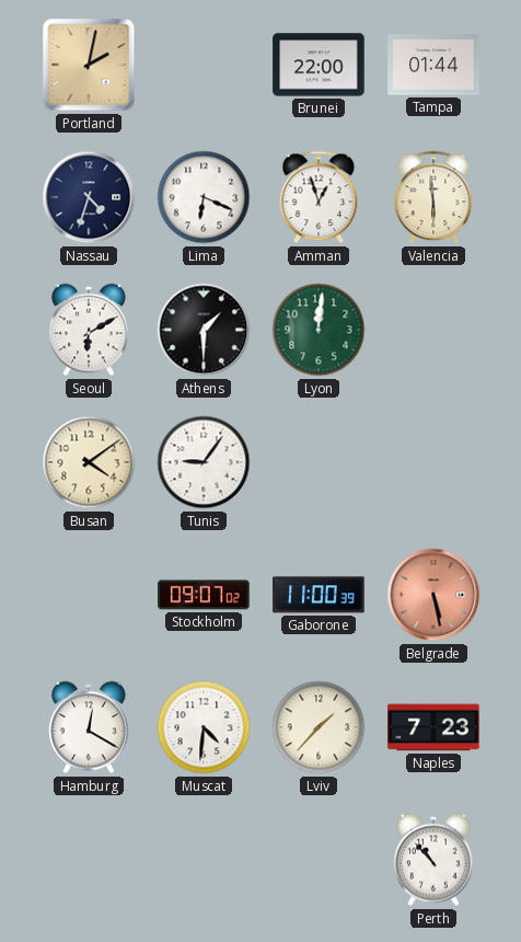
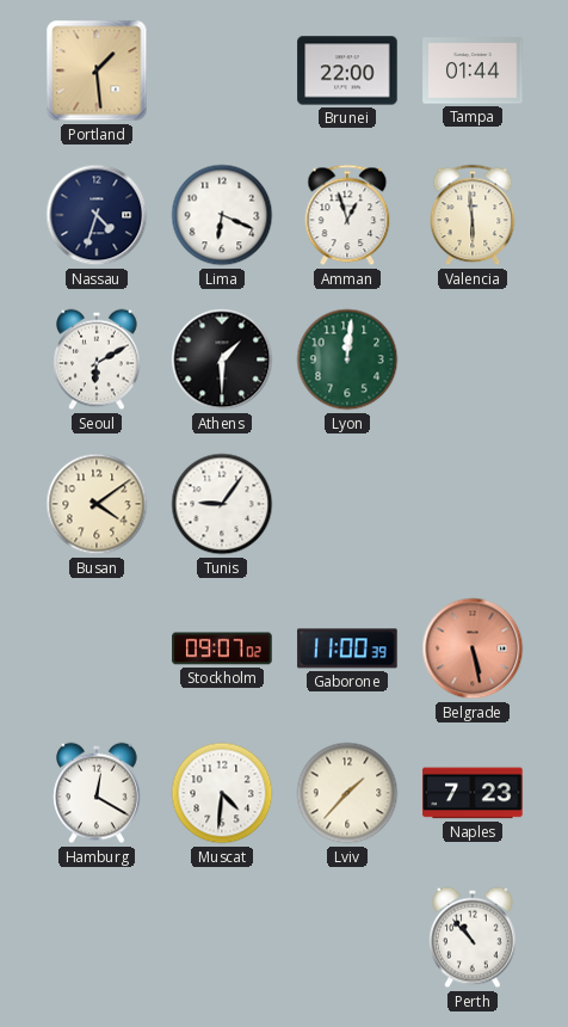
Portland: 2:02 -> 1:29
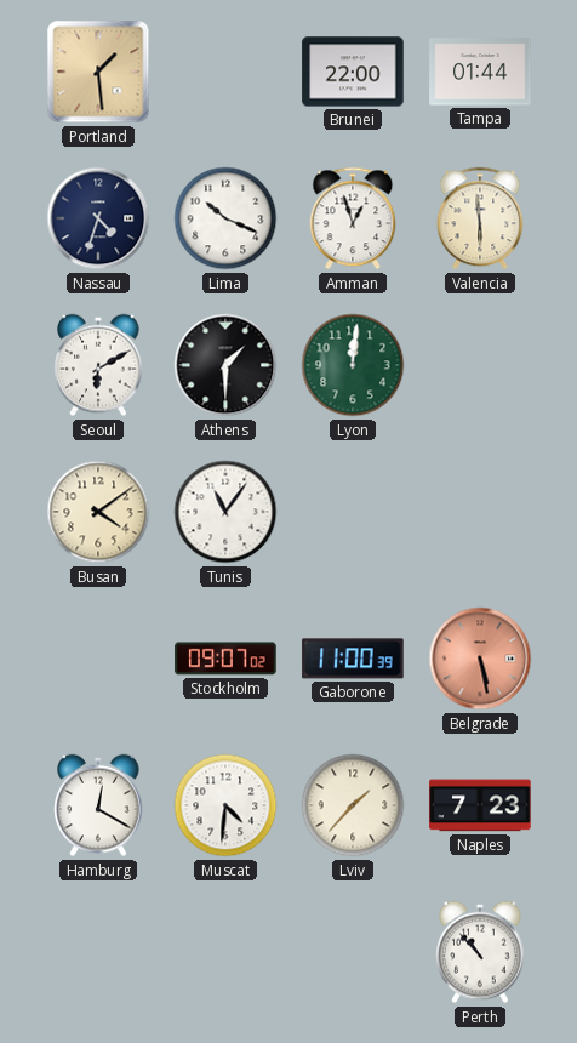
Lima: 6:19 -> 10:19
Tunis: 9:06 -> 11:06
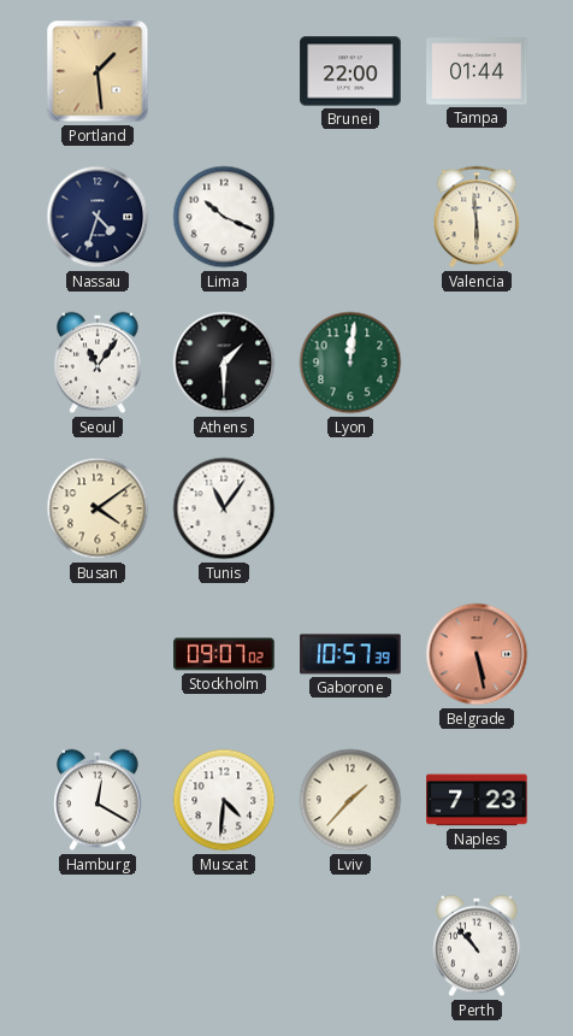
Amman: 12:57 -> none
Seoul: 6:10 -> 11:06
Gaborone: 11:00 -> 10:57
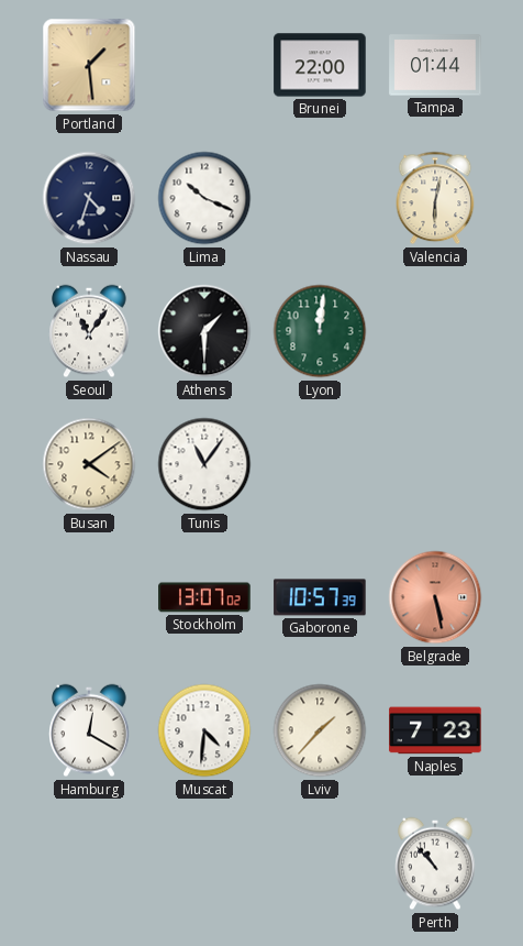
Valencia: 5:59 -> 6:02
Stockholm: 09:07 -> 13:07
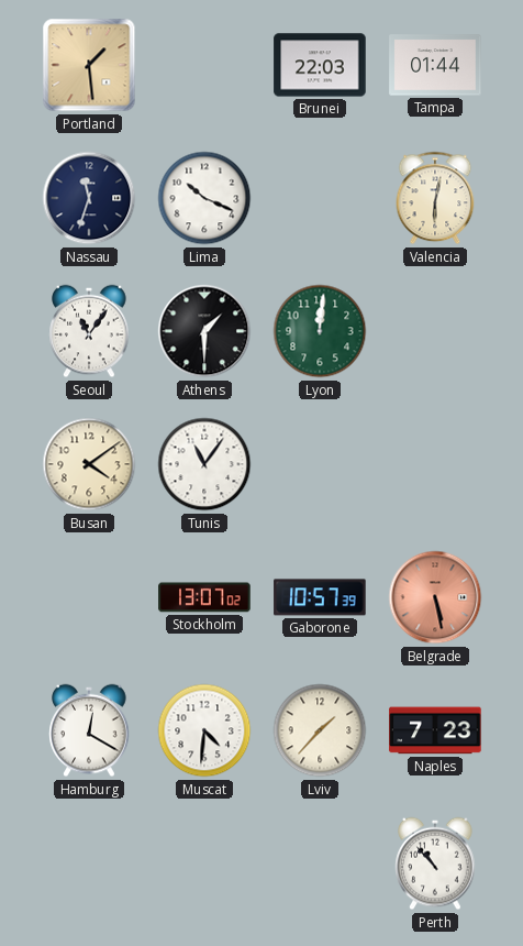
Brunei: 22:00 -> 22:03
Nassau: 4:33 -> 11:33
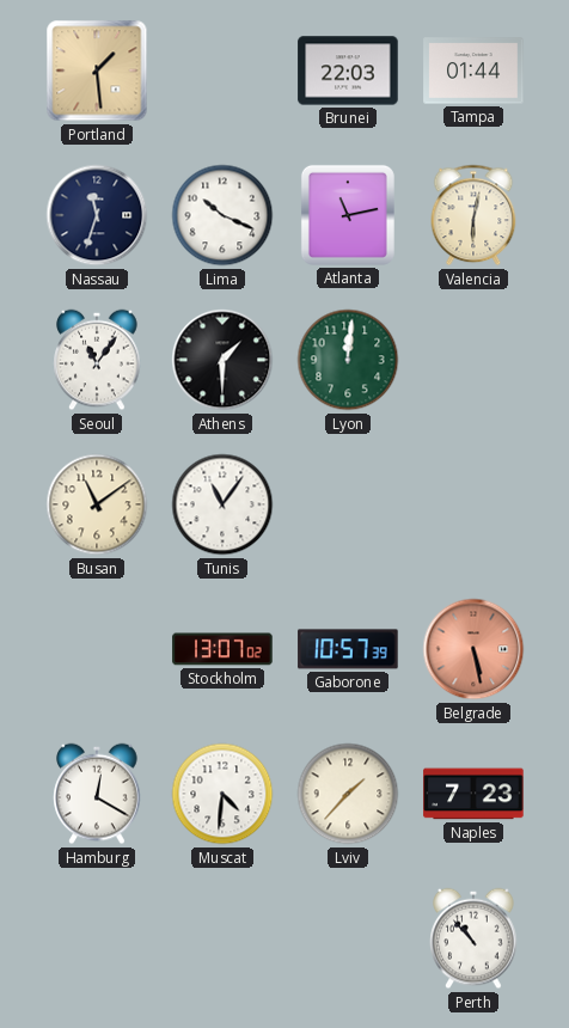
Atlanta: none -> 11:13
Busan: 4:09 -> 11:09
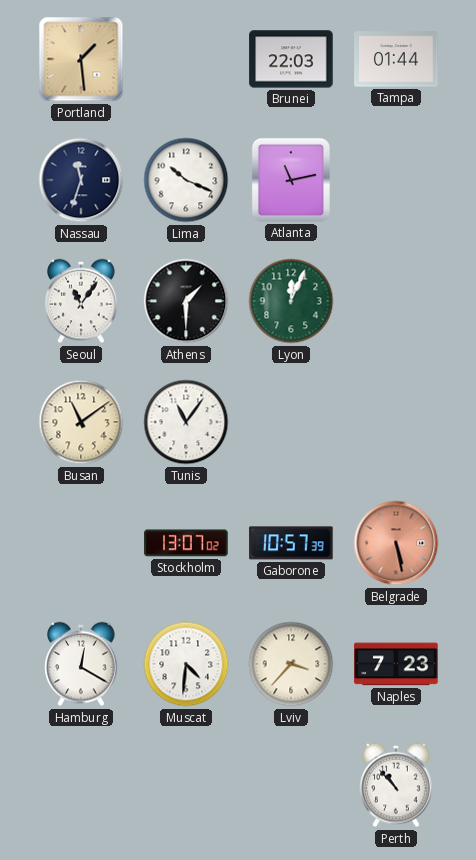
Valencia: 6:02 -> none
Lyon: 12:01 -> 12:04
Lviv: 1:37 -> 3:37
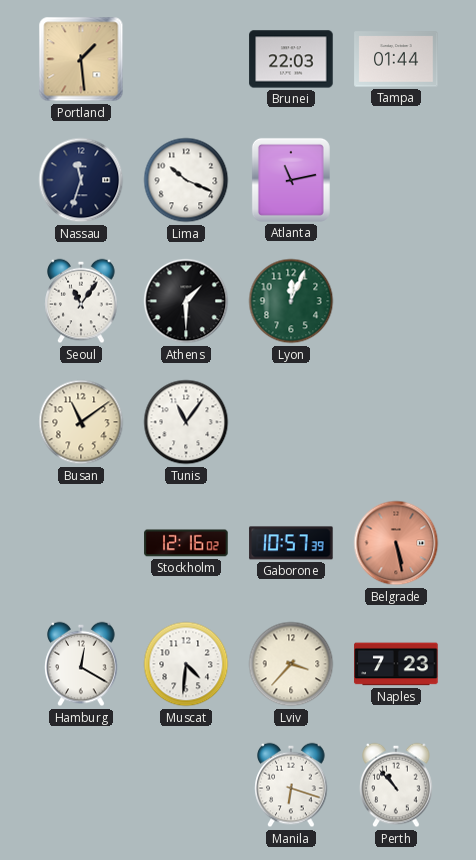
Stockholm: 13:07 -> 12:16
Manila: none -> 6:18
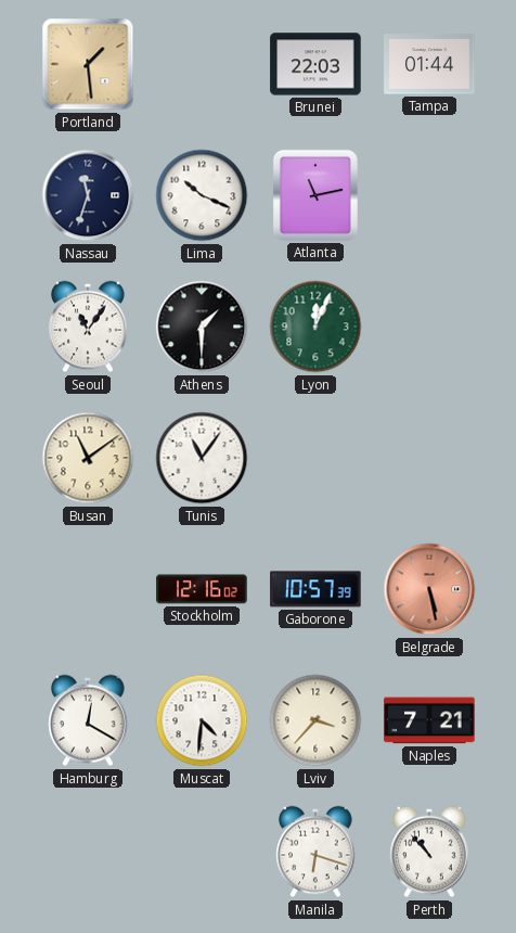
Naples: 7:23 -> 7:21
